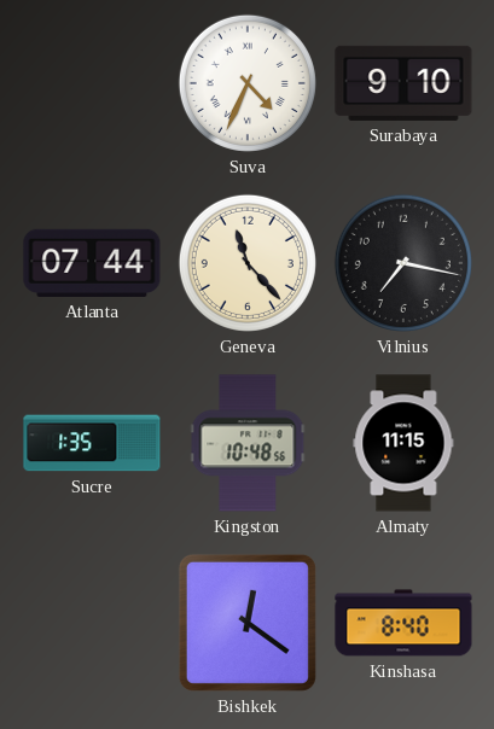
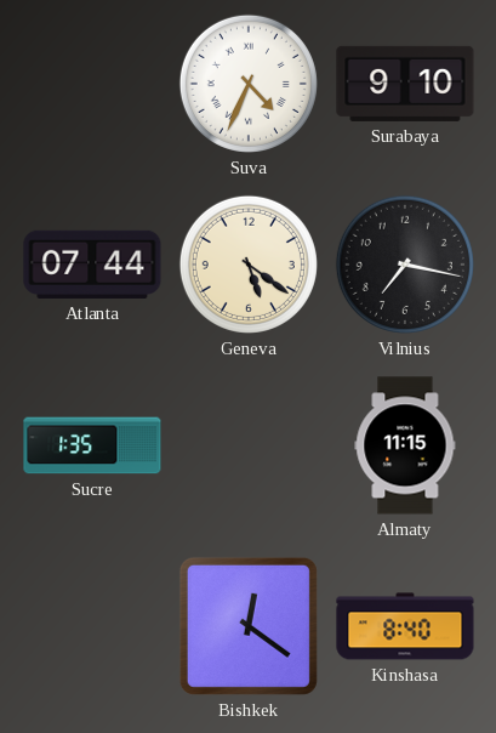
Geneva: 11:23 -> 5:21
Kingston: 10:48 -> none
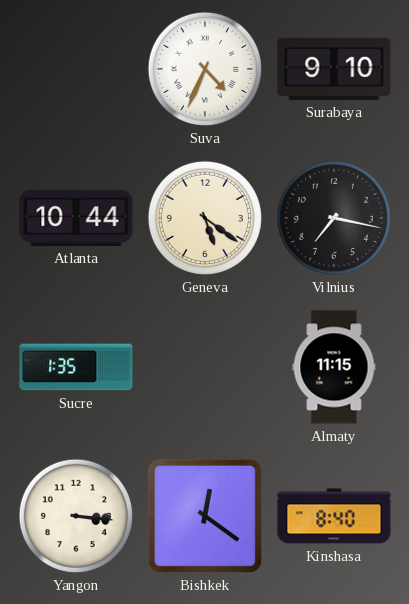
Atlanta: 07:44 -> 10:44
Yangon: none -> 3:16
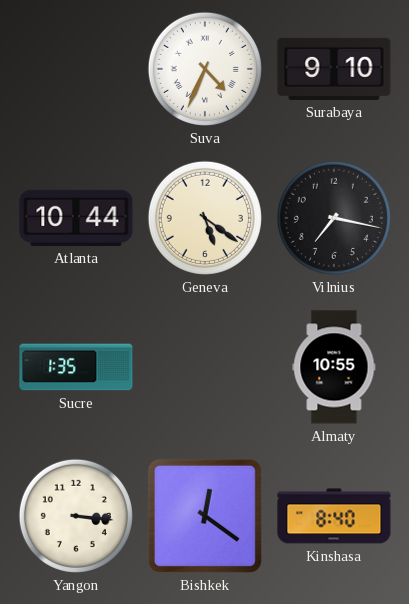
Almaty: 11:15 -> 10:55
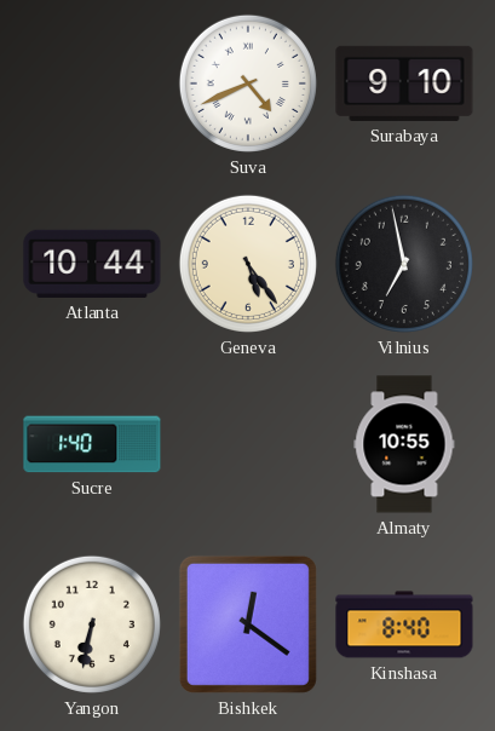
Suva: 4:34 -> 4:41
Geneva: 5:21 -> 5:24
Vilnius: 7:17 -> 6:58
Sucre: 1:35 -> 1:40
Yangon: 3:16 -> 6:32
